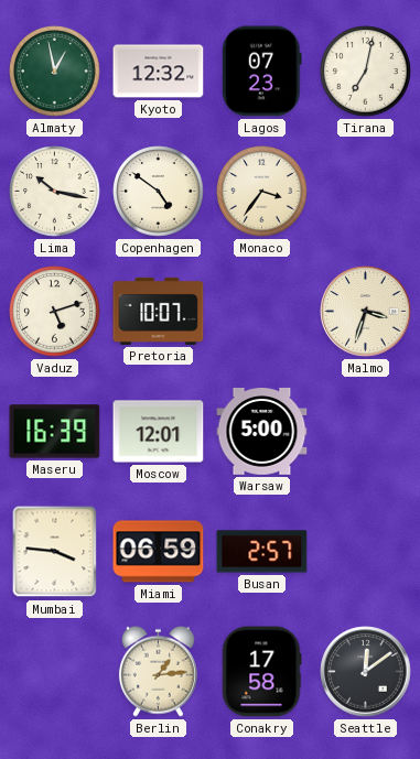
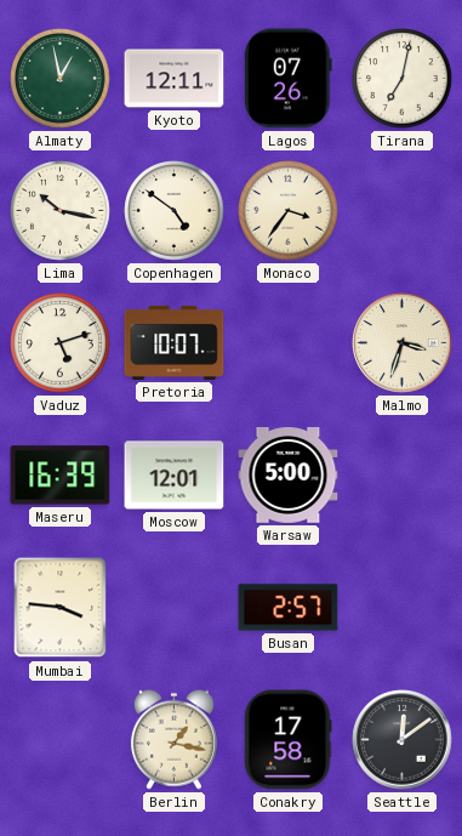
Kyoto: 12:32 -> 12:11
Lagos: 07:23 -> 07:26
Miami: 06:59 -> none
Berlin: 1:14 -> 1:17
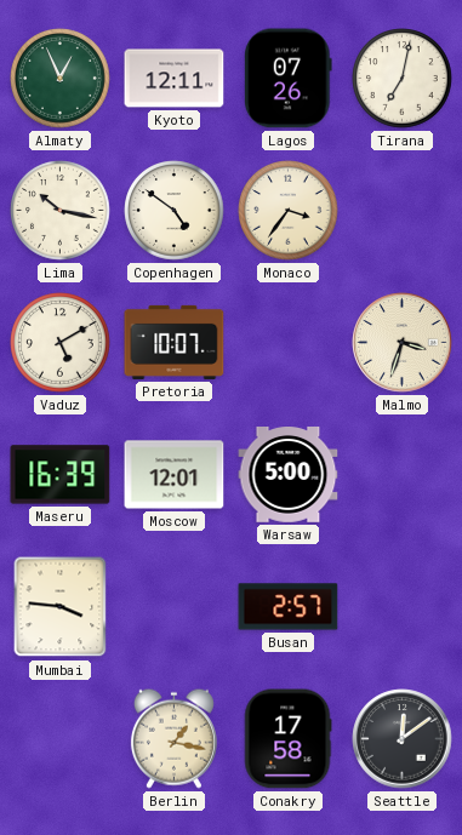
Almaty: 12:58 -> 12:56
Vaduz: 5:12 -> 5:10
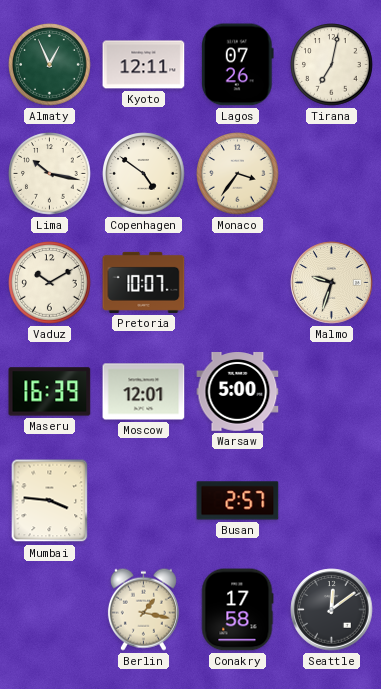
Vaduz: 5:10 -> 10:10
Malmo: 3:33 -> 9:33
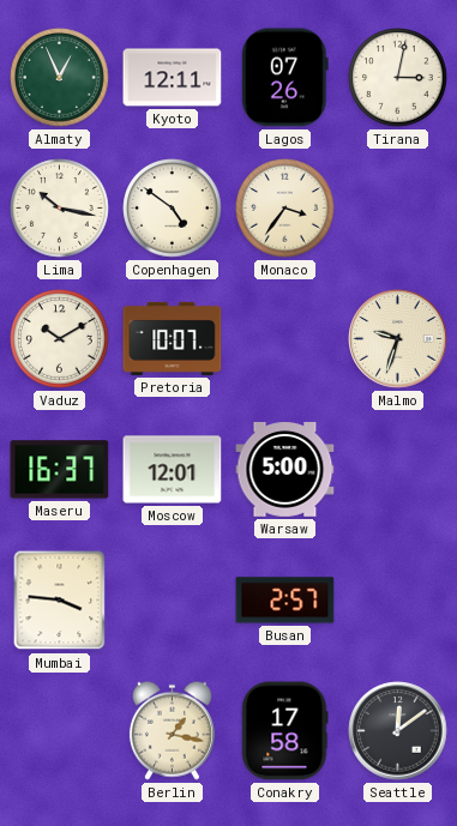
Tirana: 7:02 -> 3:02
Maseru: 16:39 -> 16:37
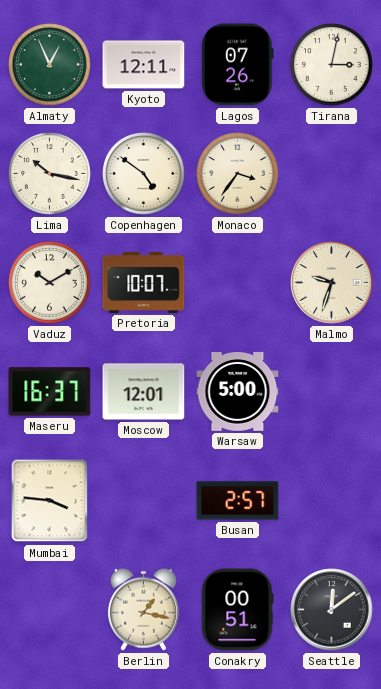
Conakry: 17:58 -> 00:51
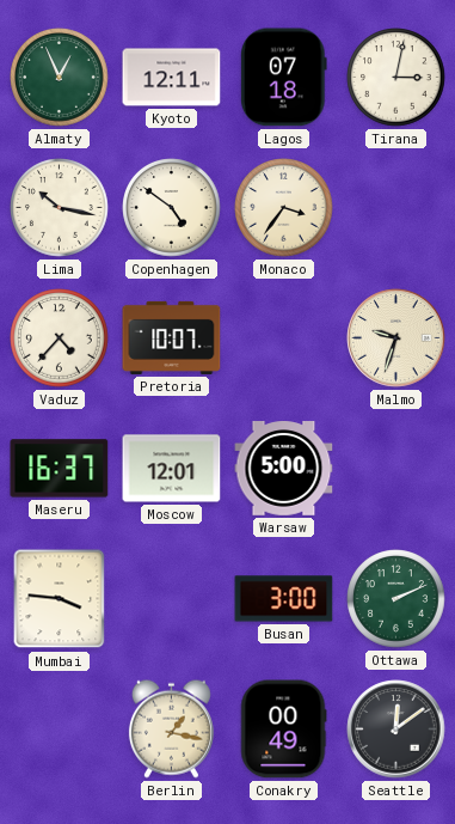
Lagos: 07:26 -> 07:18
Vaduz: 10:10 -> 4:37
Busan: 2:57 -> 3:00
Ottawa: none -> 2:11
Conakry: 00:51 -> 00:49
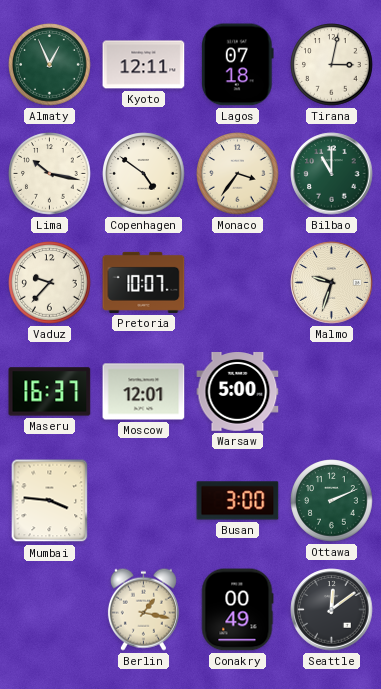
Bilbao: none -> 11:00
Vaduz: 4:37 -> 9:37
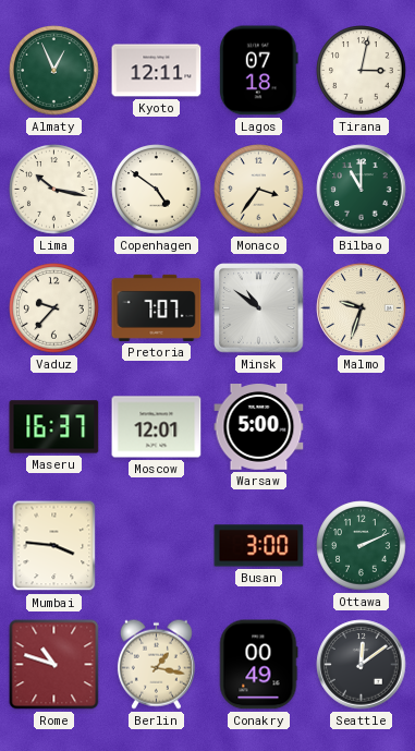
Pretoria: 10:07 -> 7:07
Minsk: none -> 10:51
Rome: none -> 10:48
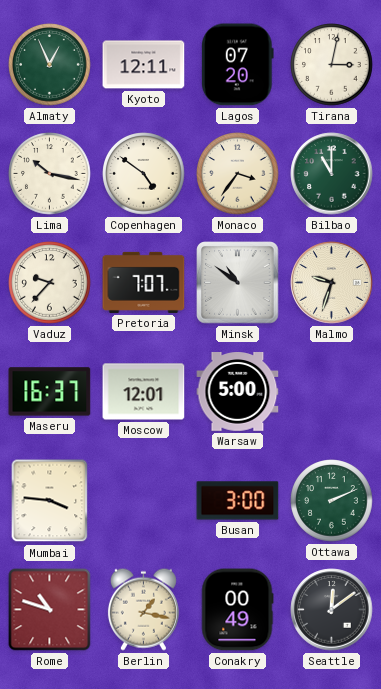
Lagos: 07:18 -> 07:20
